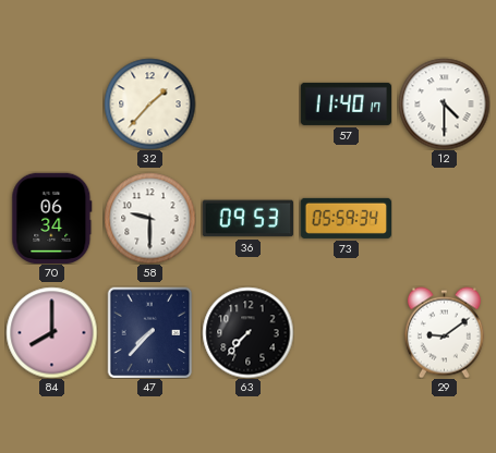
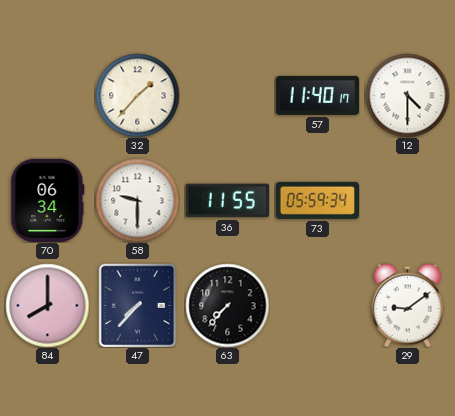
36: 09:53 -> 11:55
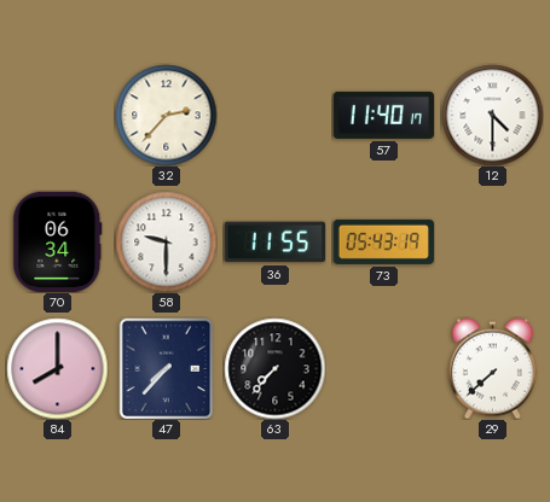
32: 1:37 -> 2:37
73: 05:59 -> 05:43
29: 9:09 -> 7:38
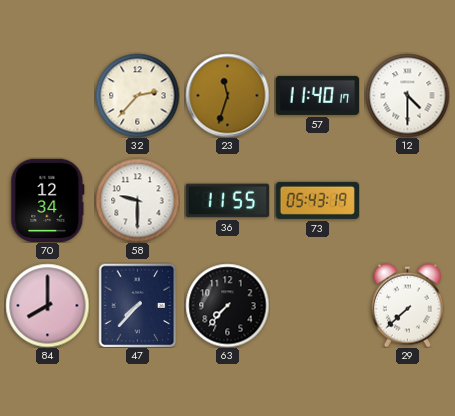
23: none -> 11:33
70: 06:34 -> 12:34
